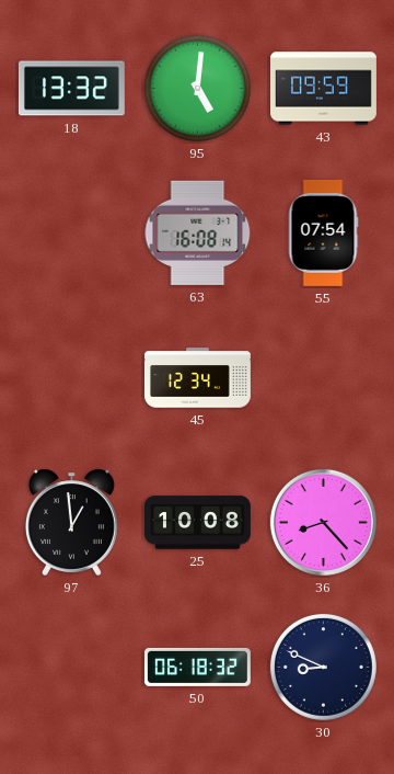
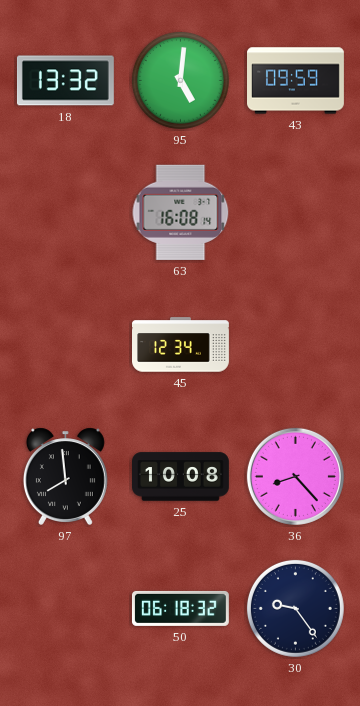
55: 07:54 -> none
97: 12:59 -> 7:59
30: 8:49 -> 9:24
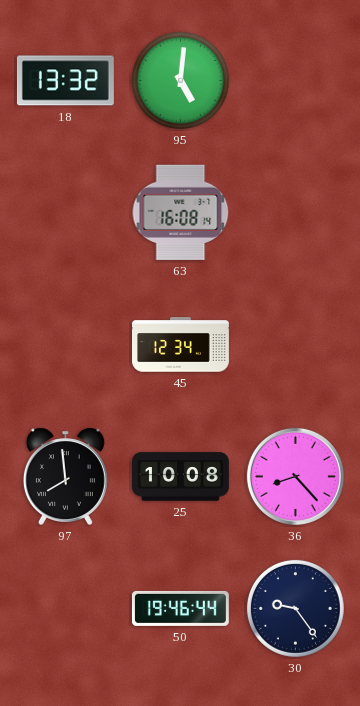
43: 09:59 -> none
50: 06:18 -> 19:46
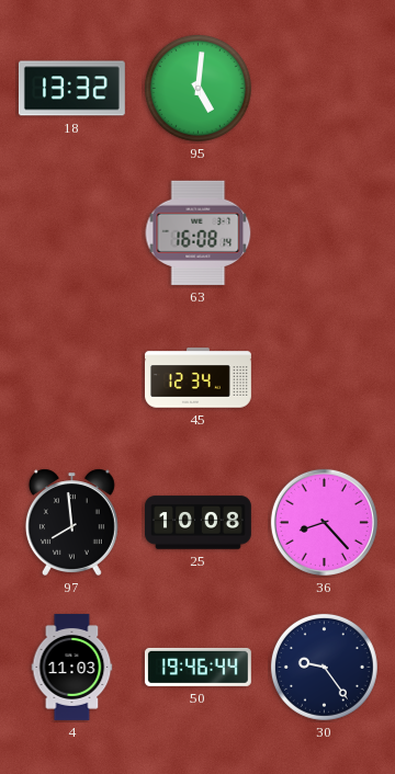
4: none -> 11:03
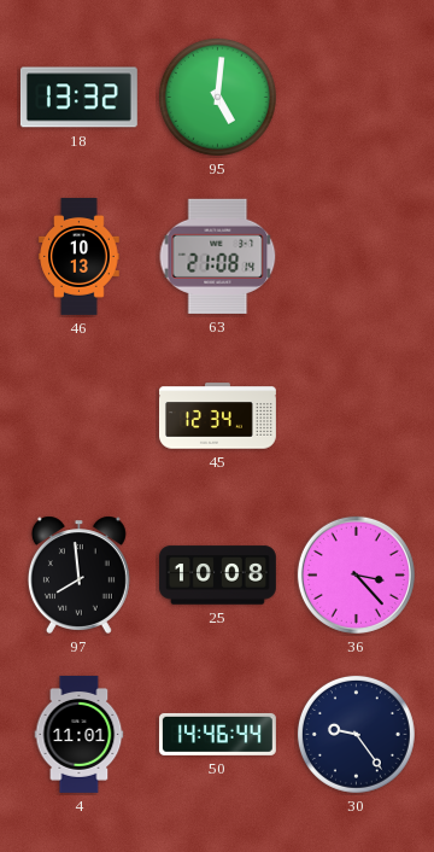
46: none -> 10:13
63: 16:08 -> 21:08
36: 8:23 -> 3:23
4: 11:03 -> 11:01
50: 19:46 -> 14:46
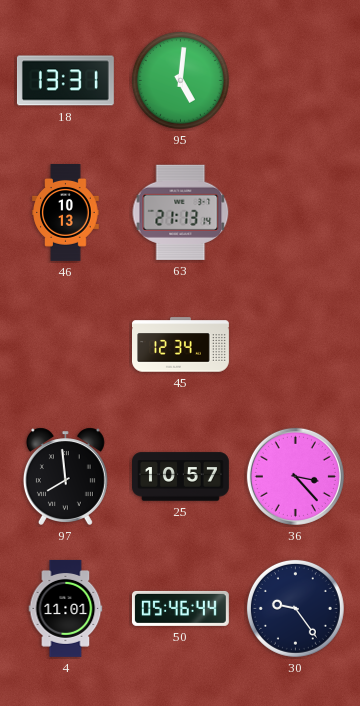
18: 13:32 -> 13:31
63: 21:08 -> 21:13
25: 10:08 -> 10:57
50: 14:46 -> 05:46
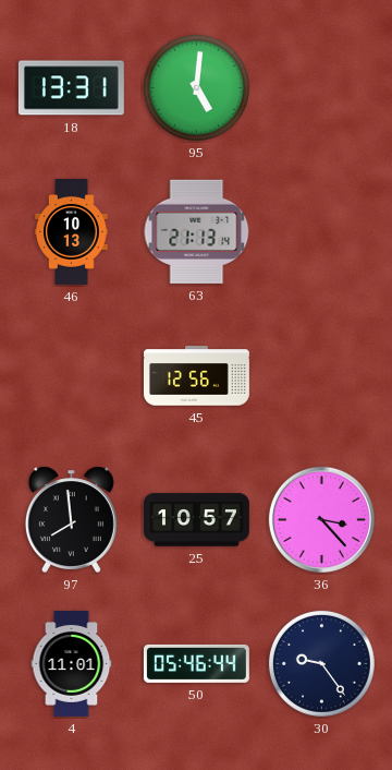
45: 12:34 -> 12:56
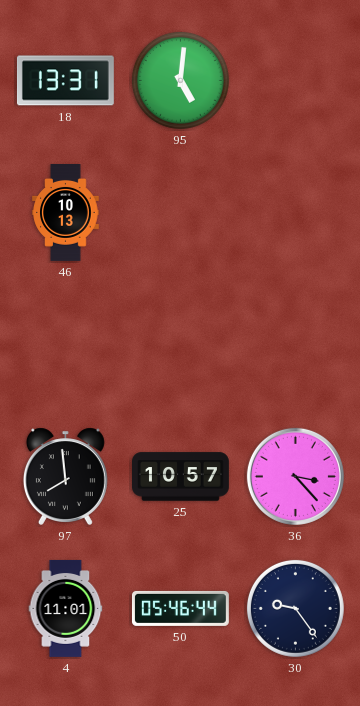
63: 21:13 -> none
45: 12:56 -> none
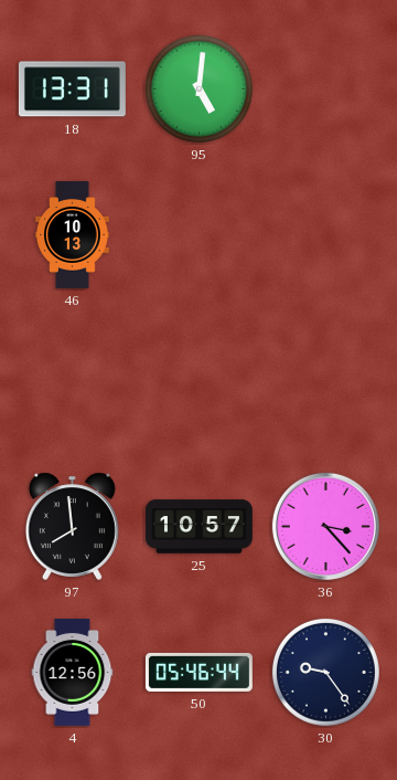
4: 11:01 -> 12:56
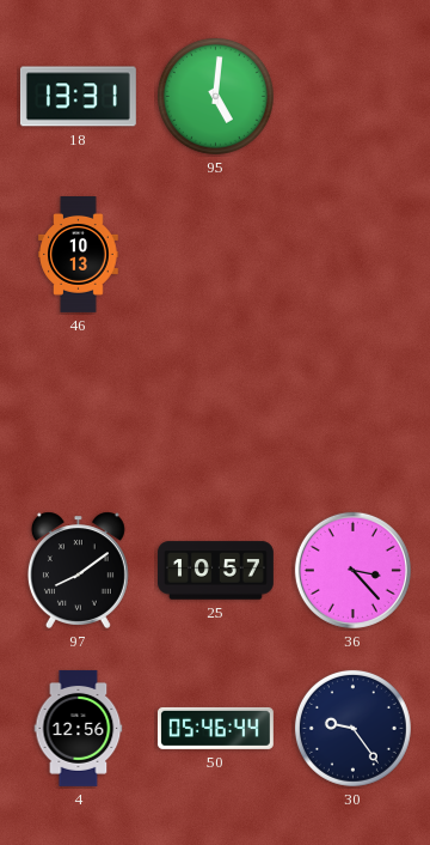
97: 7:59 -> 8:09
